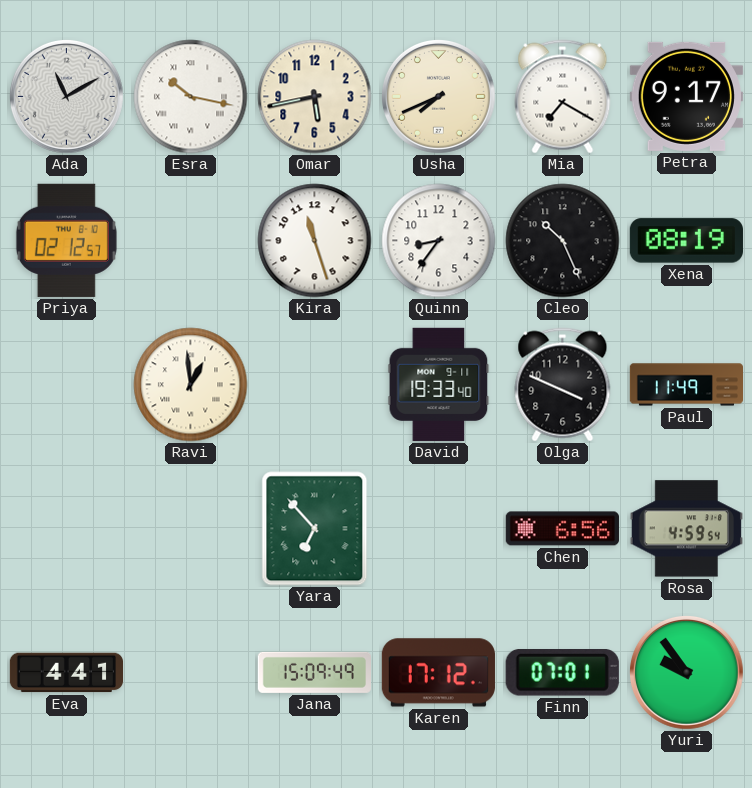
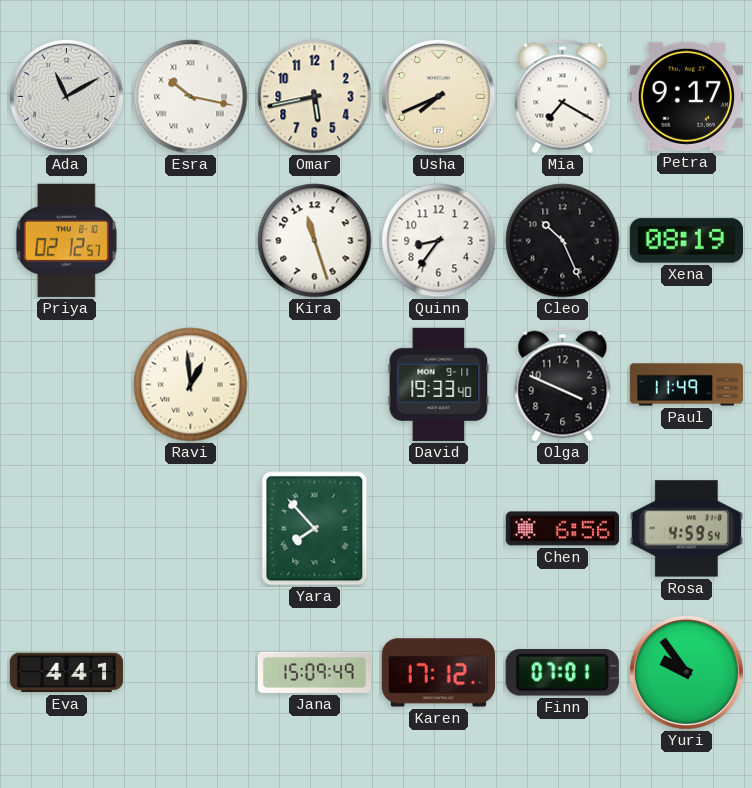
Yara: 6:53 -> 7:53
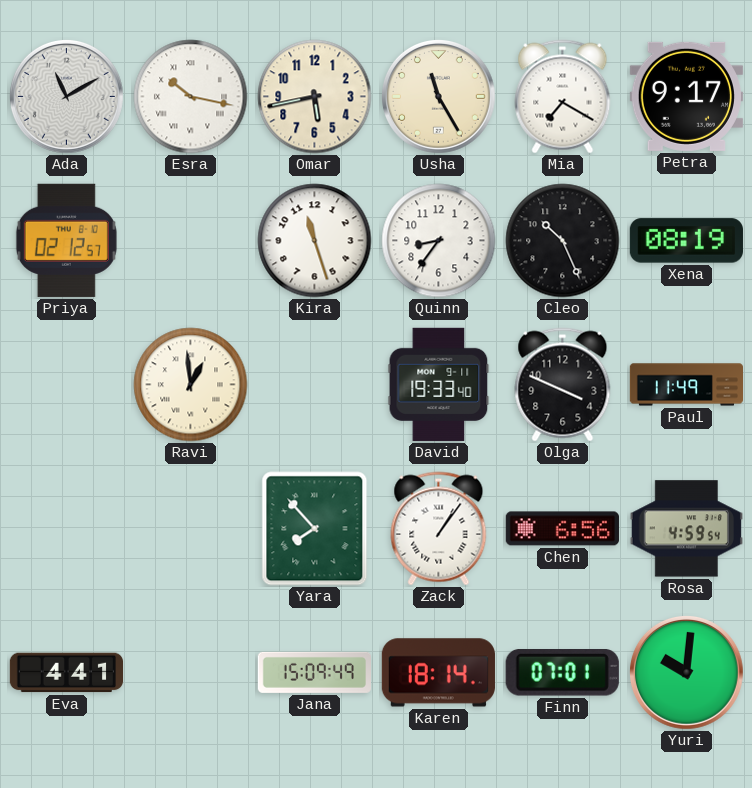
Usha: 7:41 -> 11:25
Zack: none -> 1:06
Karen: 17:12 -> 18:14
Yuri: 9:54 -> 10:01
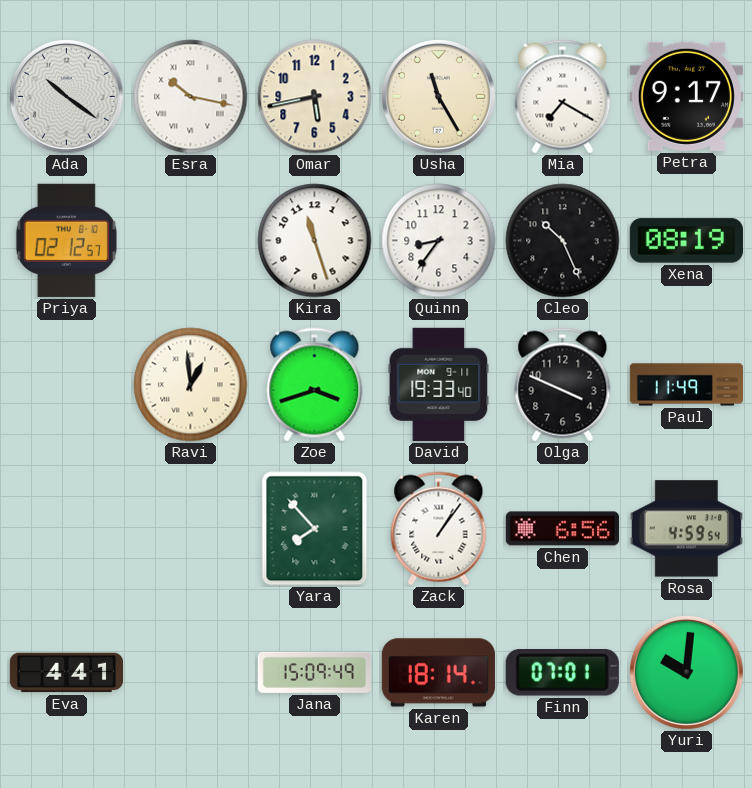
Ada: 11:10 -> 10:21
Zoe: none -> 3:42
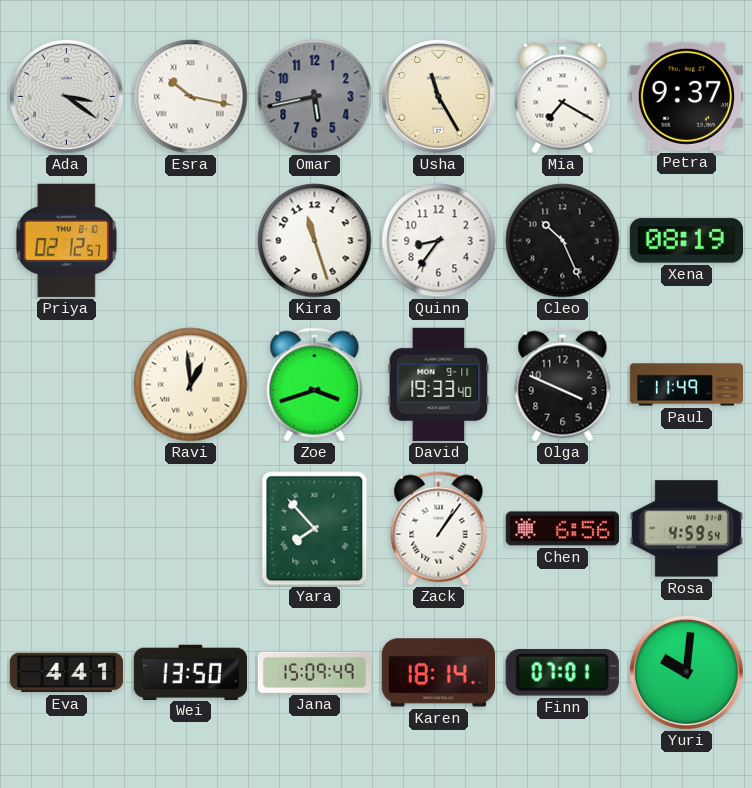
Ada: 10:21 -> 3:21
Omar dial: cream -> grey
Petra: 9:17 -> 9:37
Wei: none -> 13:50
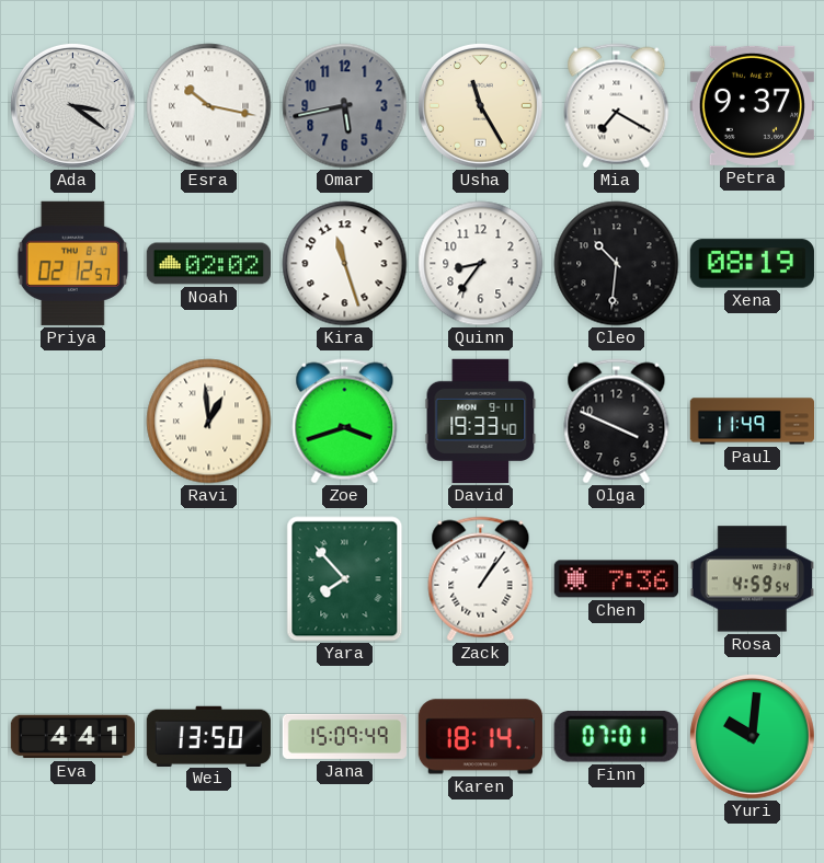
Noah: none -> 02:02
Cleo: 10:26 -> 10:31
Chen: 6:56 -> 7:36
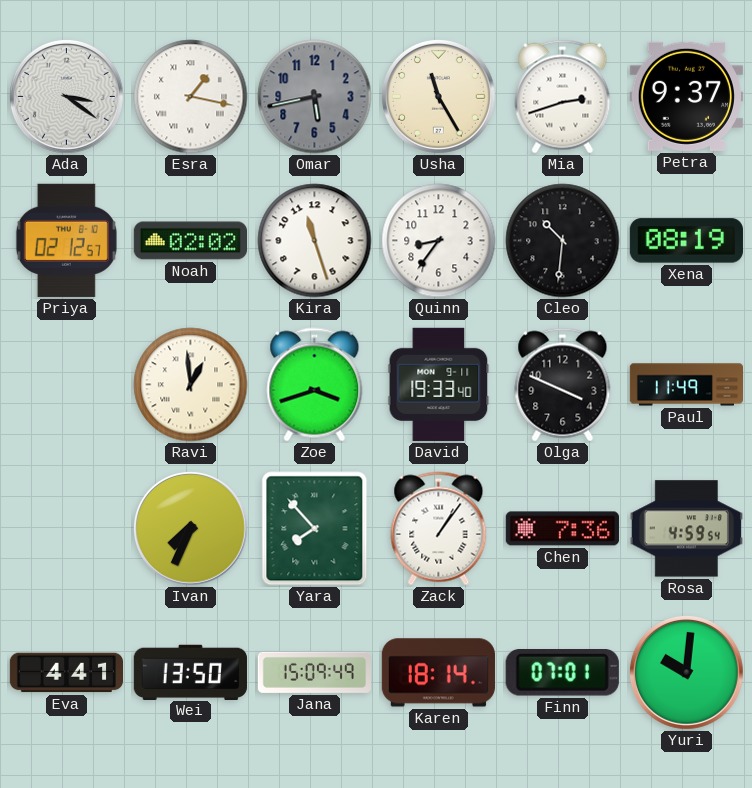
Esra: 10:17 -> 1:17
Mia: 7:20 -> 2:42
Ivan: none -> 7:34
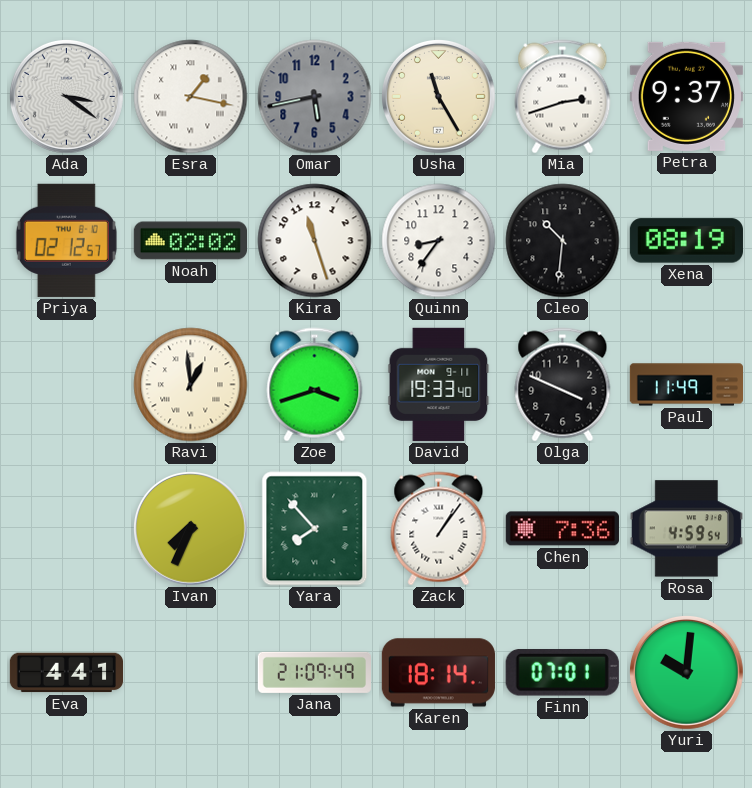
Wei: 13:50 -> none
Jana: 15:09 -> 21:09
